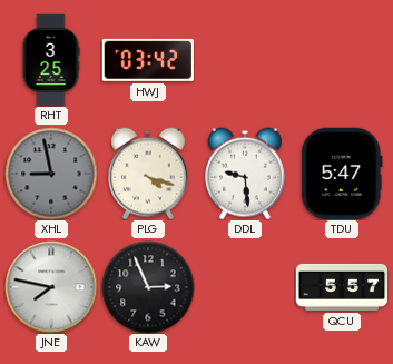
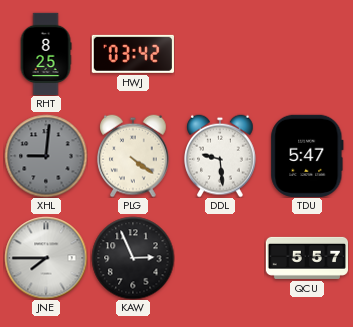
RHT: 3:25 -> 8:25
XHL: 8:58 -> 9:01
PLG: 4:18 -> 4:21
JNE: 7:47 -> 7:45
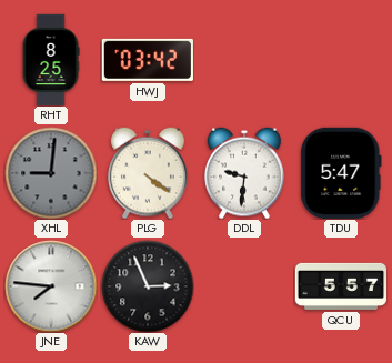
DDL: 9:29 -> 9:31
JNE: 7:45 -> 7:46
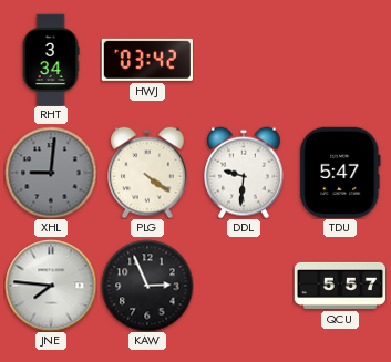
RHT: 8:25 -> 3:34
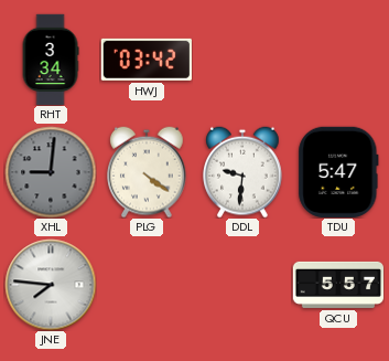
KAW: 2:56 -> none
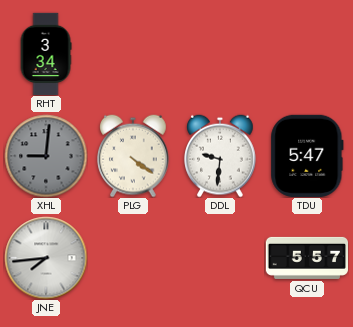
HWJ: 03:42 -> none
JNE: 7:46 -> 7:44
